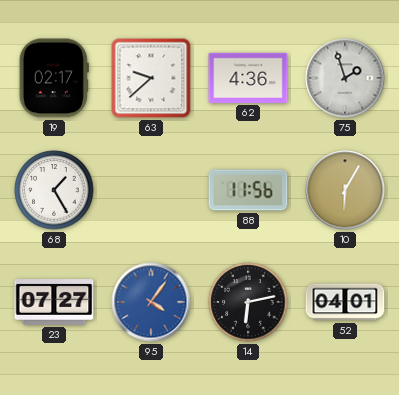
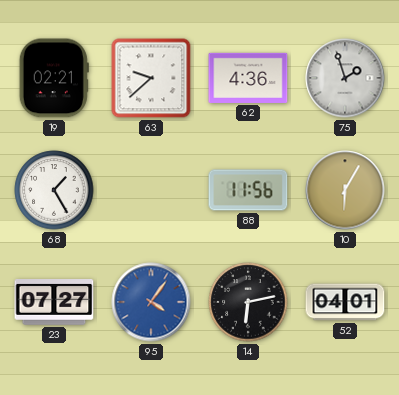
19: 02:17 -> 02:21
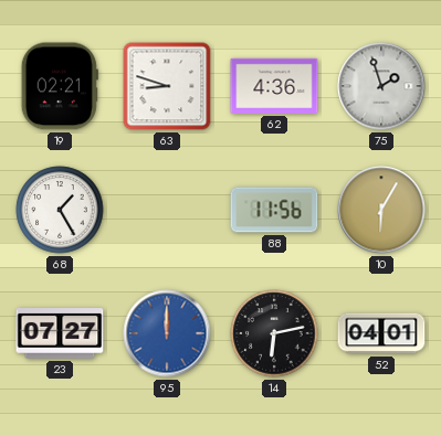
63: 9:38 -> 8:48
95: 4:06 -> 12:00
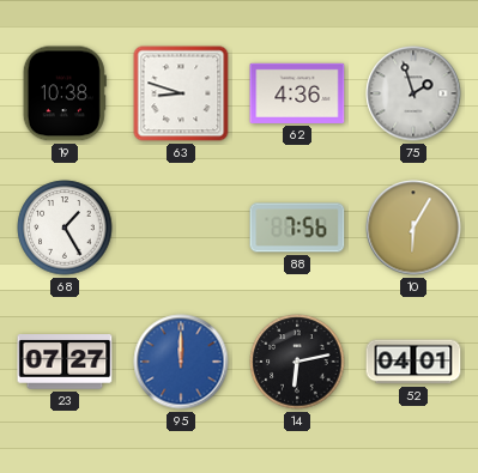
19: 02:21 -> 10:38
88: 11:56 -> 7:56
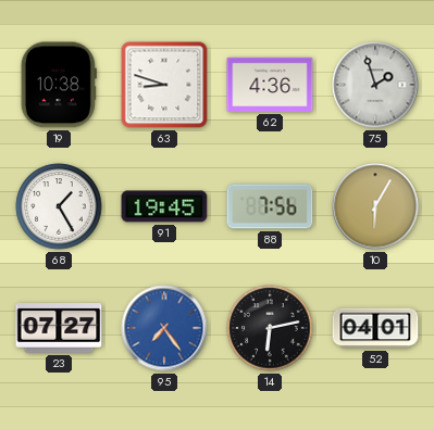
91: none -> 19:45
95: 12:00 -> 7:24
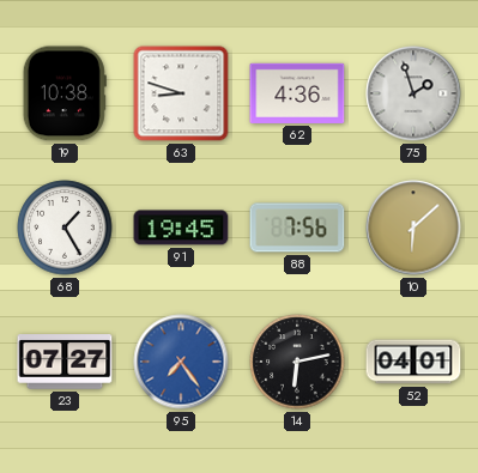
10: 6:05 -> 6:08
